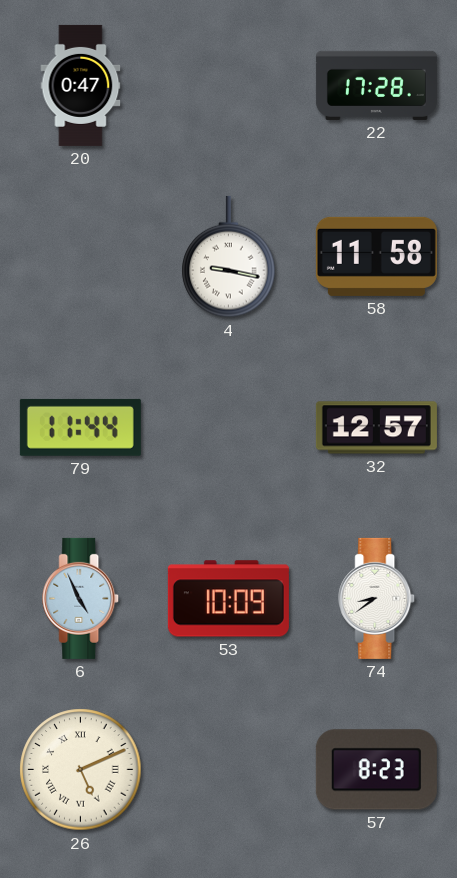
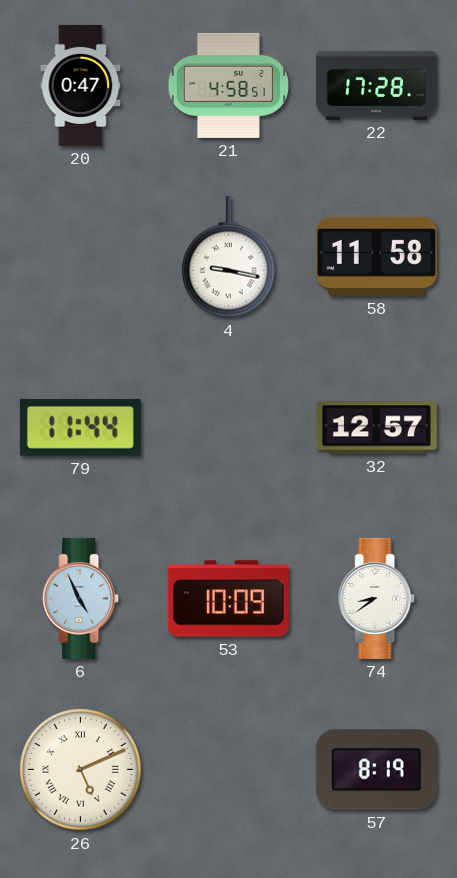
21: none -> 4:58
57: 8:23 -> 8:19
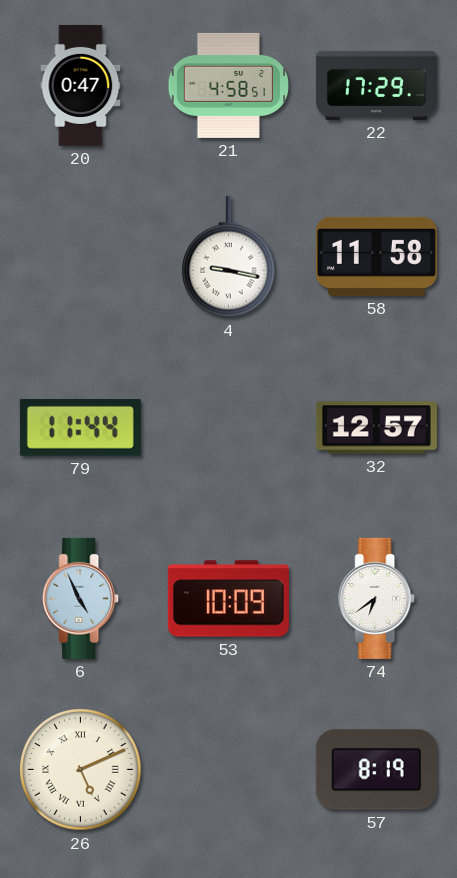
22: 17:28 -> 17:29
74: 8:39 -> 6:39
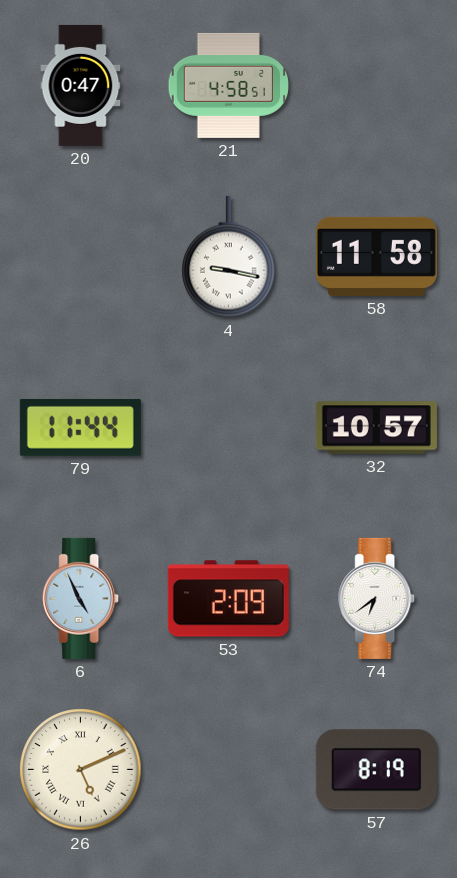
22: 17:29 -> none
32: 12:57 -> 10:57
53: 10:09 -> 2:09
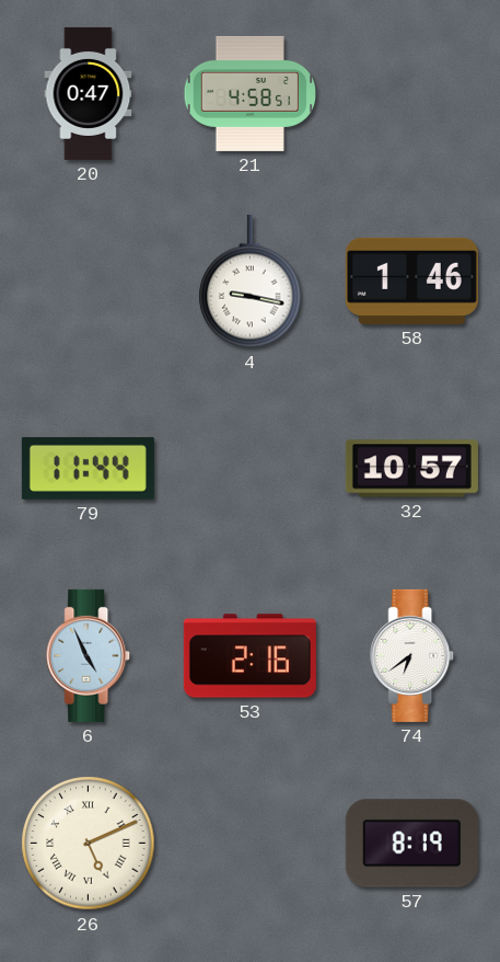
58: 11:58 -> 1:46
53: 2:09 -> 2:16
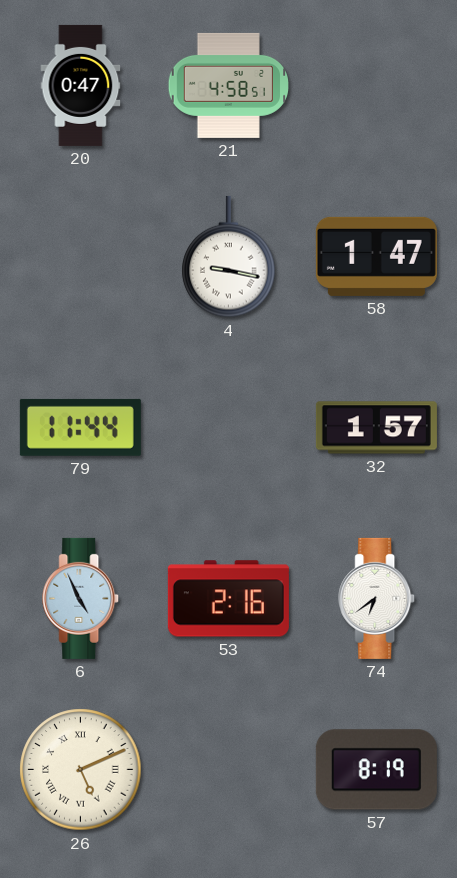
58: 1:46 -> 1:47
32: 10:57 -> 1:57
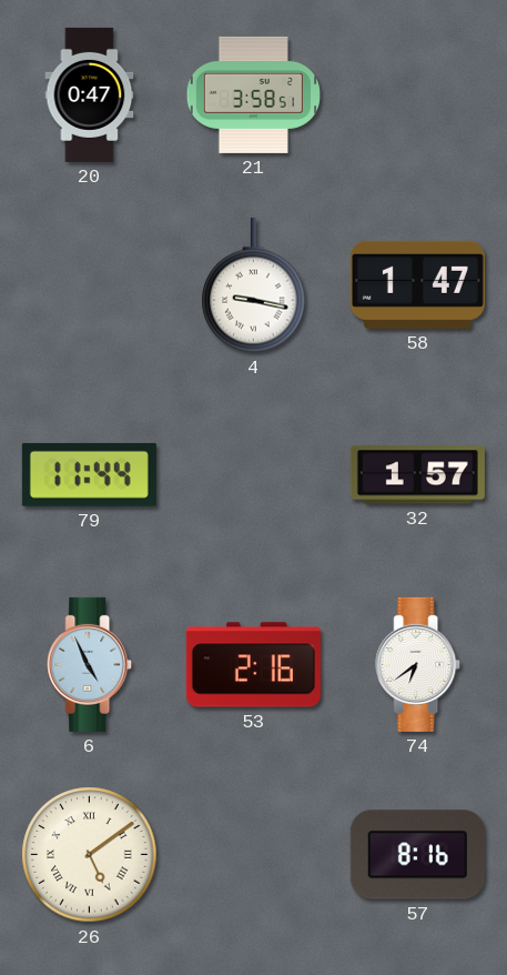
21: 4:58 -> 3:58
26: 5:11 -> 5:09
57: 8:19 -> 8:16
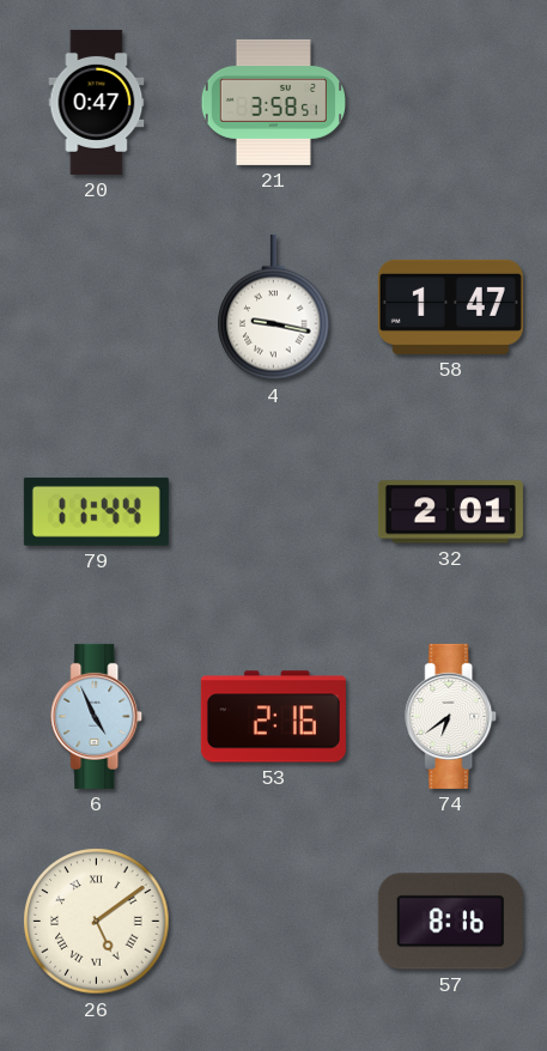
32: 1:57 -> 2:01
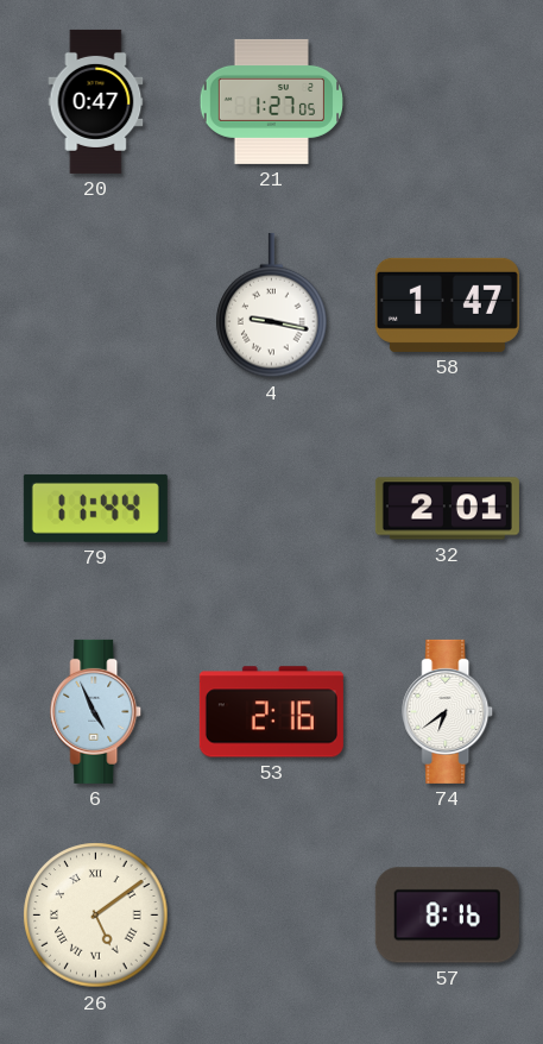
21: 3:58 -> 1:27
